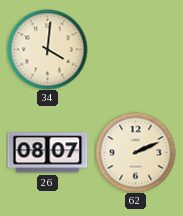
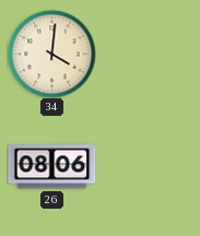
26: 08:07 -> 08:06
62: 2:11 -> none
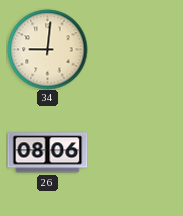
34: 4:01 -> 9:01
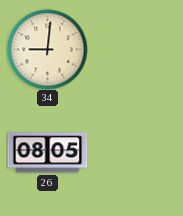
26: 08:06 -> 08:05
